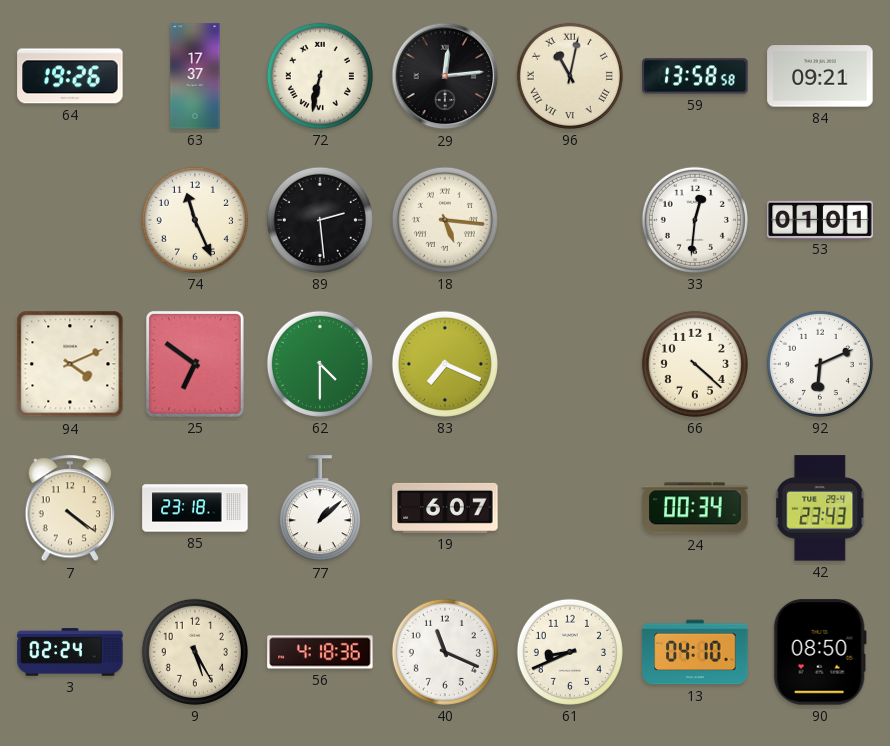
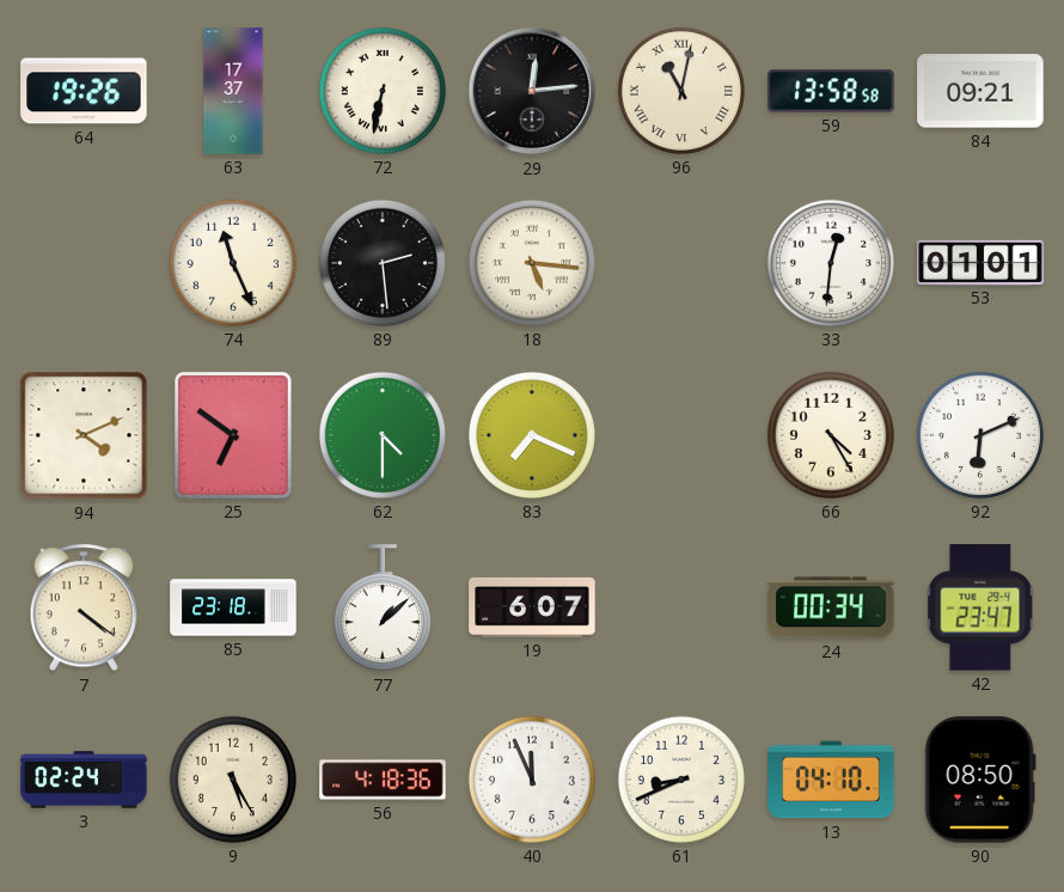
66: 4:22 -> 4:25
42: 23:43 -> 23:47
40: 11:19 -> 11:56
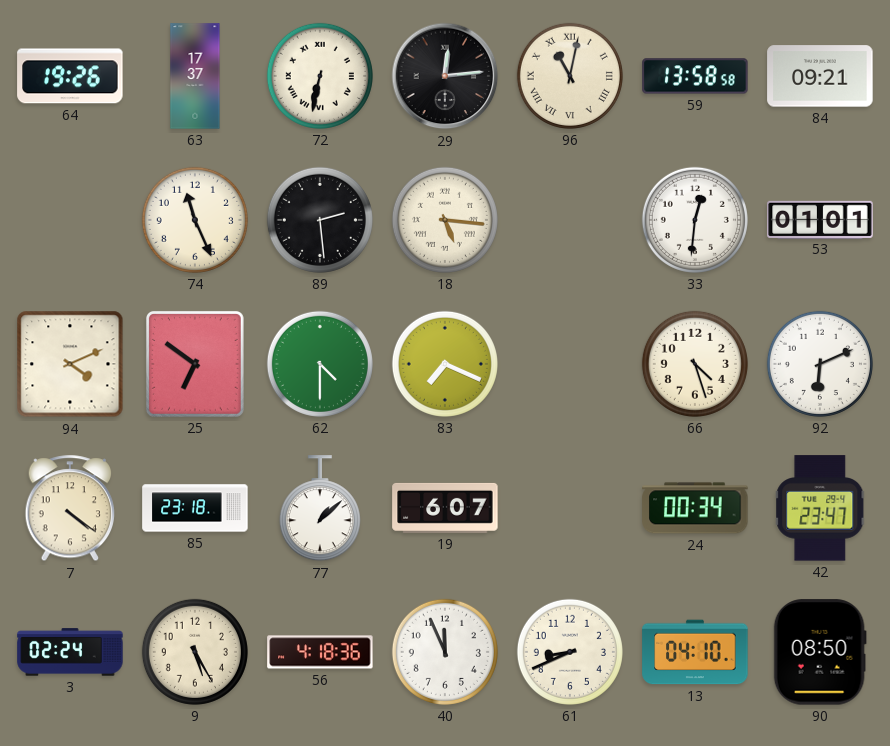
66: 4:25 -> 4:27
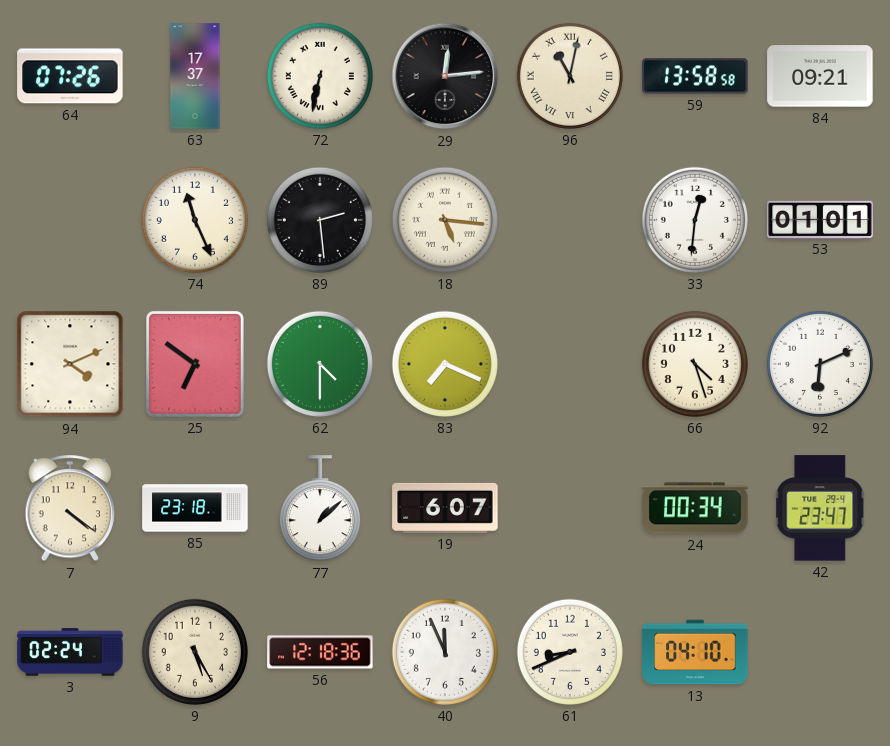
64: 19:26 -> 07:26
56: 4:18 -> 12:18
90: 08:50 -> none
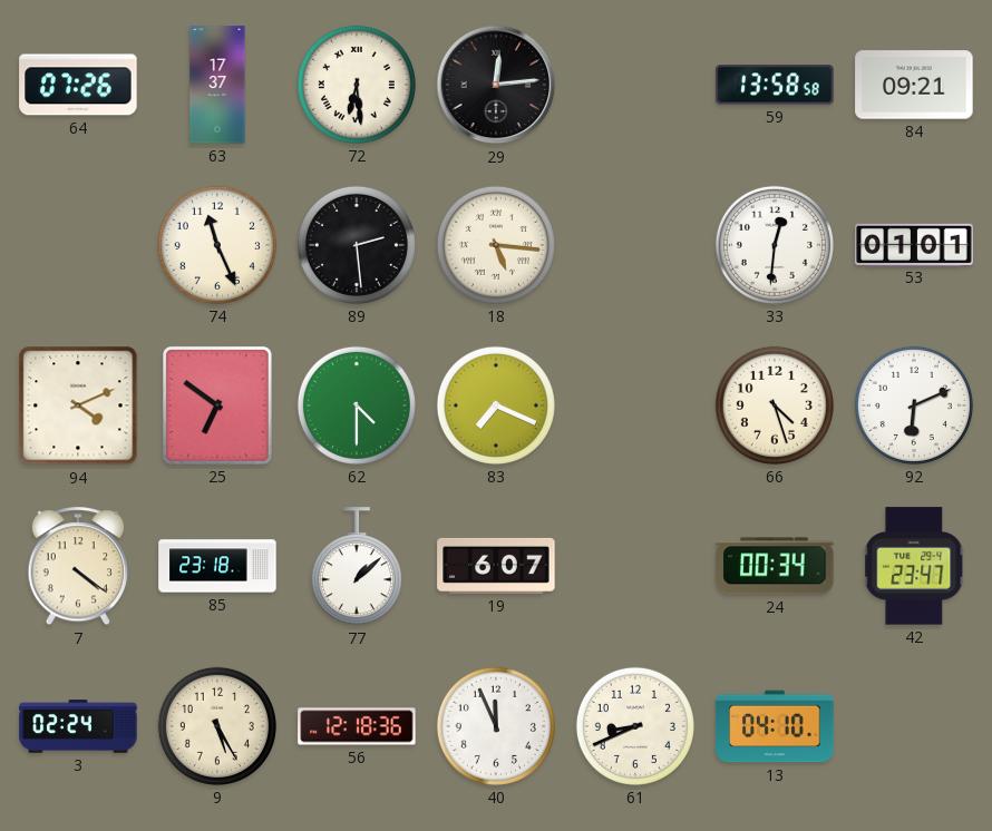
72: 6:32 -> 6:29
96: 11:02 -> none
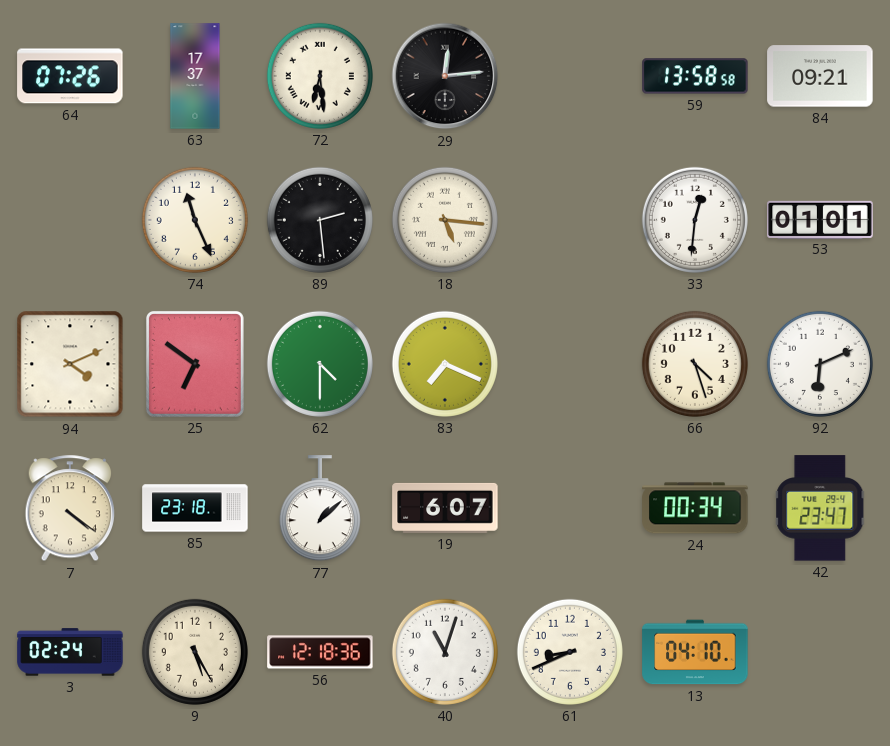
40: 11:56 -> 11:03
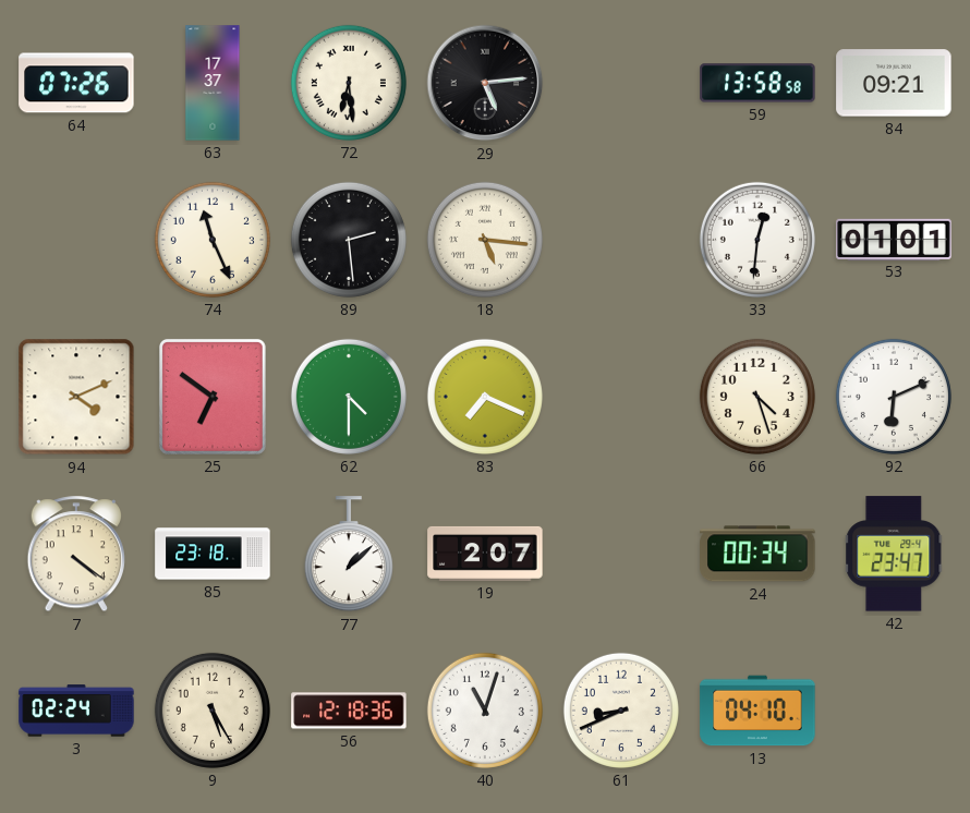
29: 12:14 -> 5:14
19: 6:07 -> 2:07
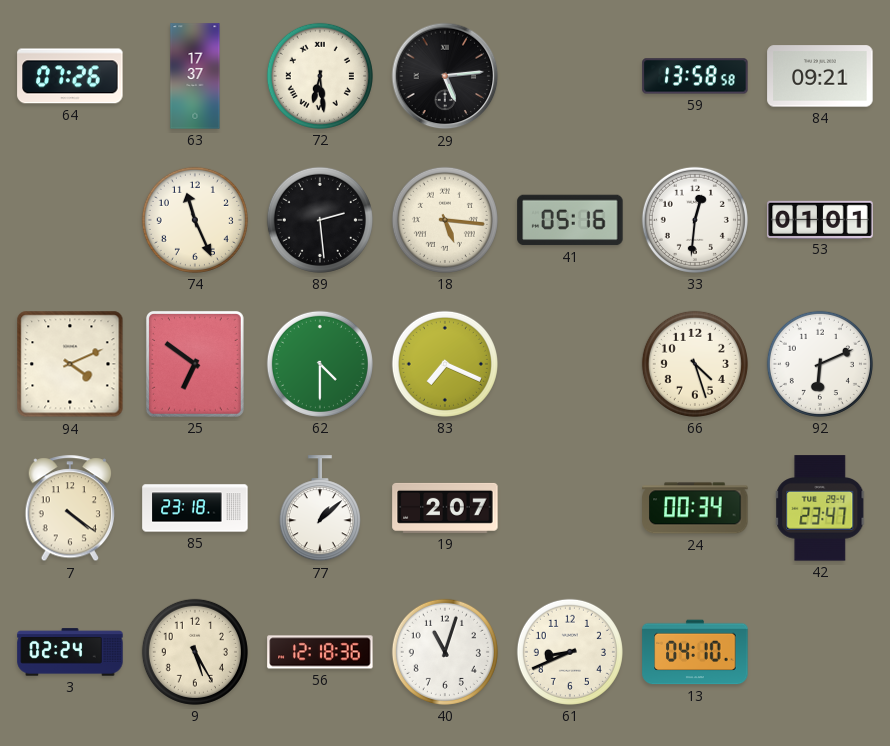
41: none -> 05:16
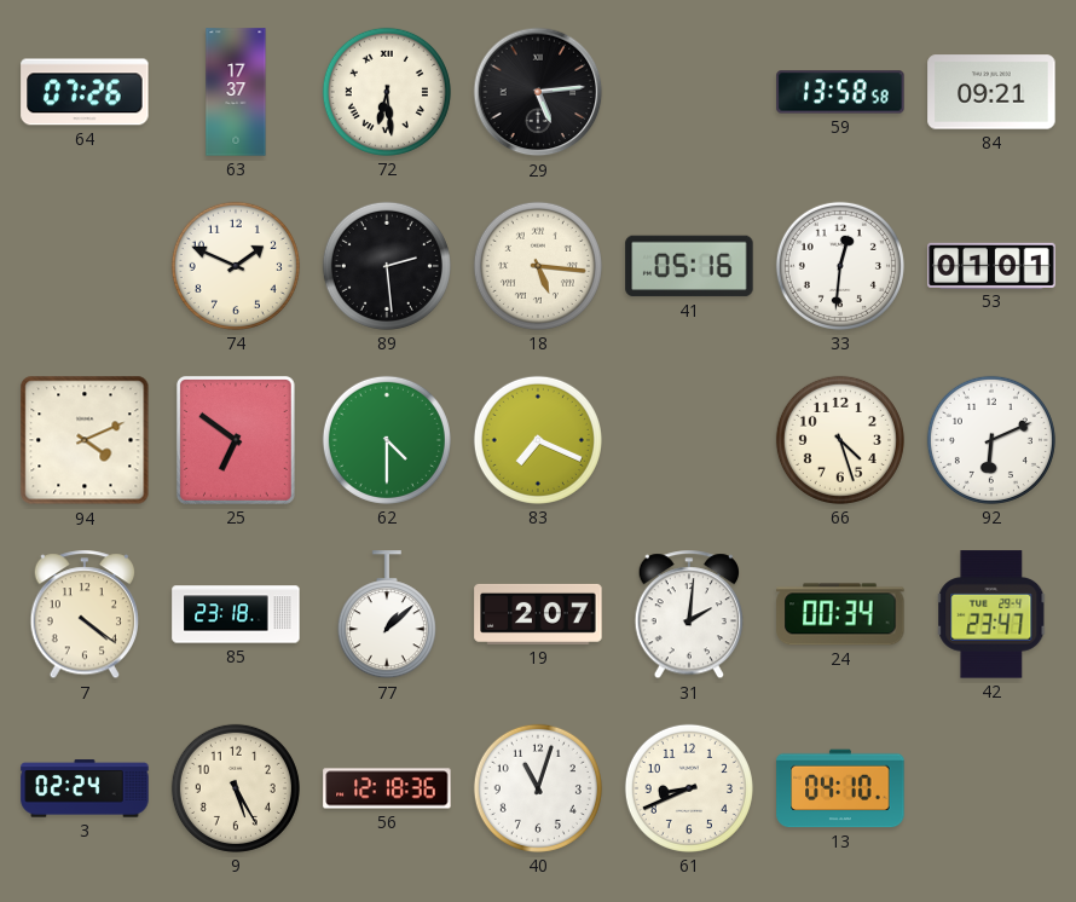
74: 11:26 -> 1:49
31: none -> 2:01
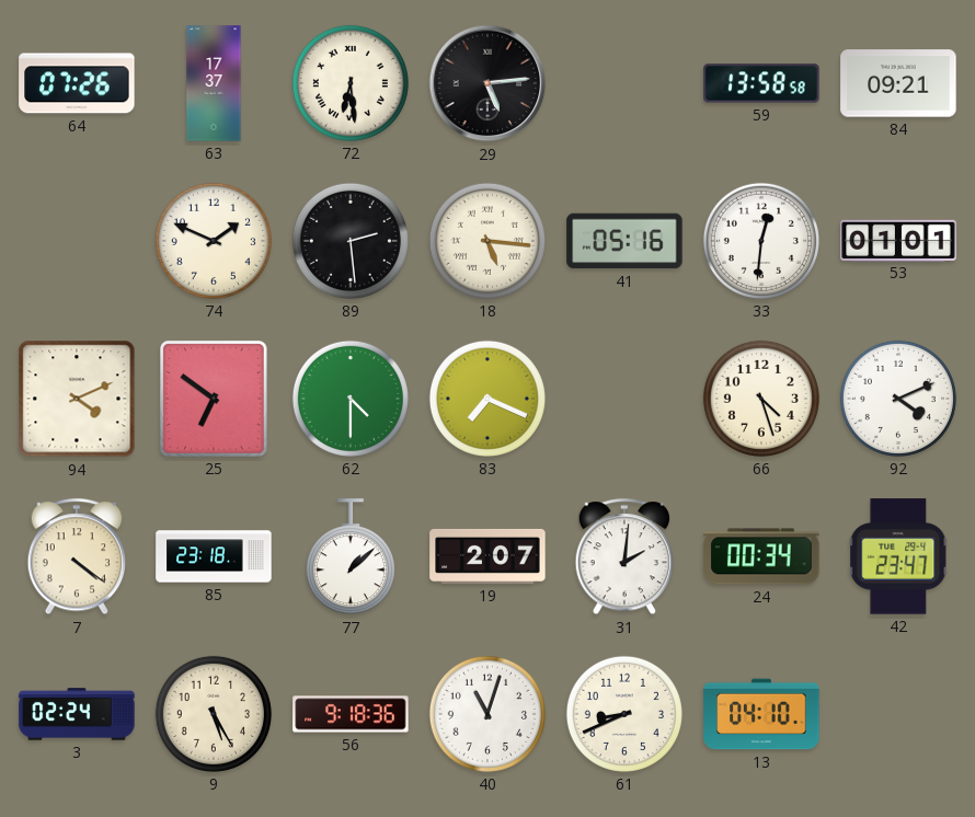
92: 6:11 -> 4:11
56: 12:18 -> 9:18
